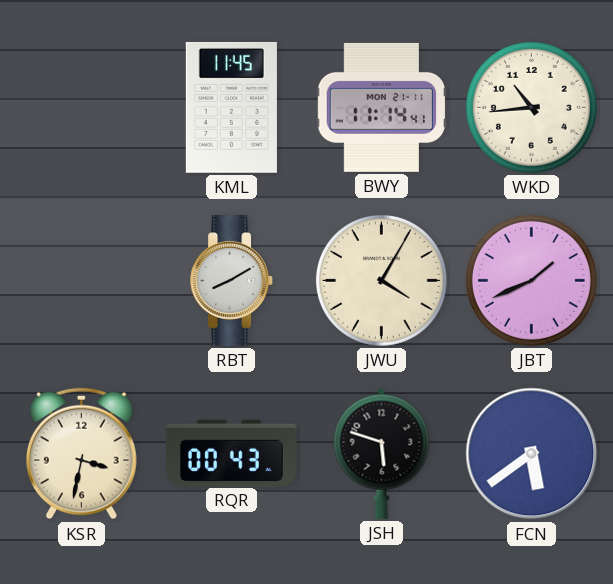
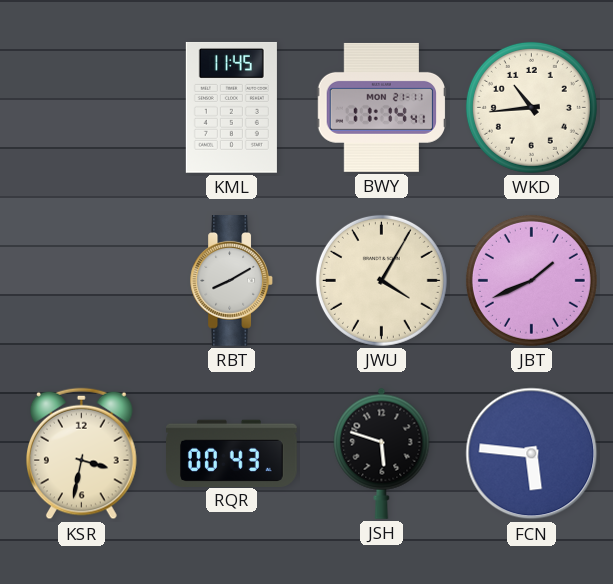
FCN: 5:39 -> 5:46
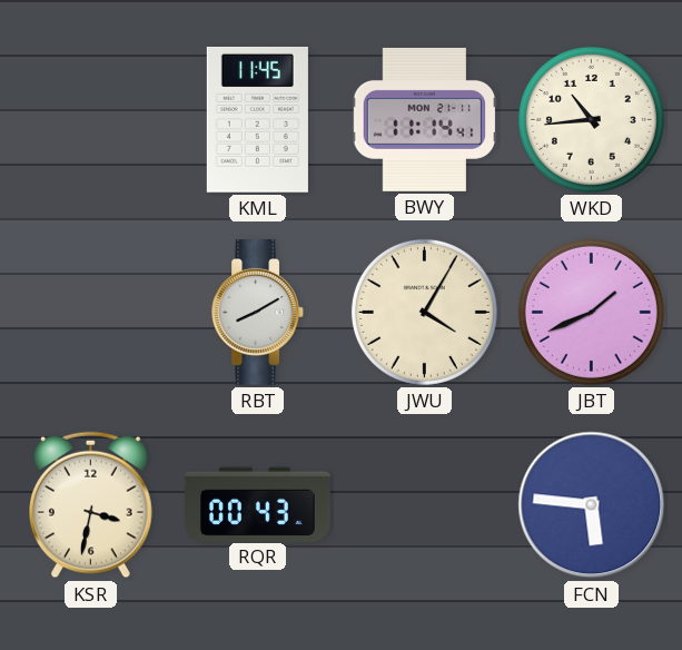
JSH: 5:48 -> none
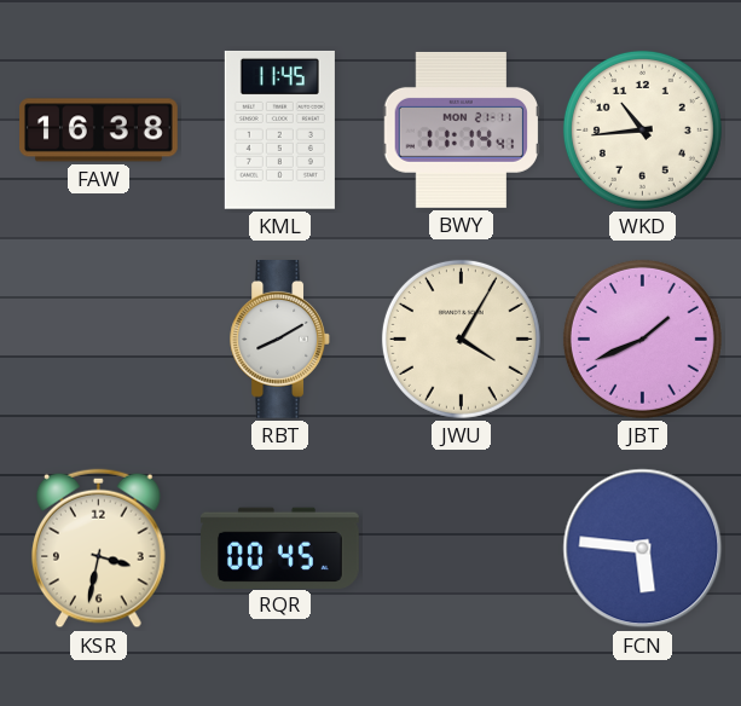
FAW: none -> 16:38
RQR: 00:43 -> 00:45
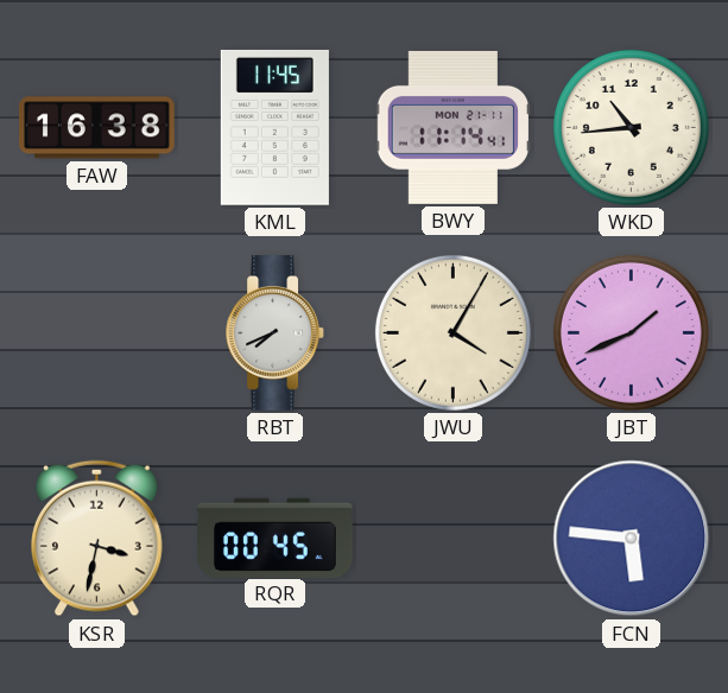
RBT: 8:10 -> 7:41
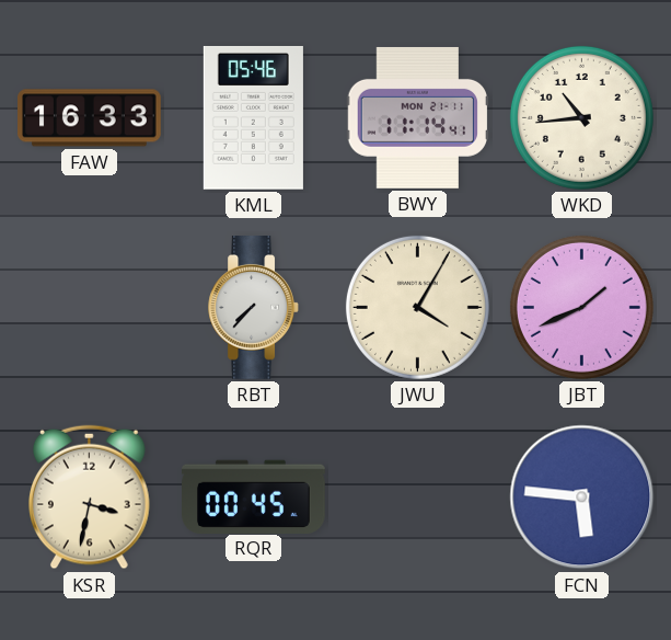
FAW: 16:38 -> 16:33
KML: 11:45 -> 05:46
RBT: 7:41 -> 7:37
